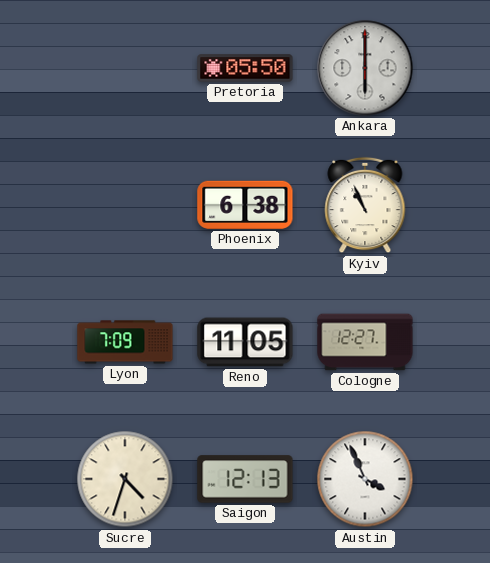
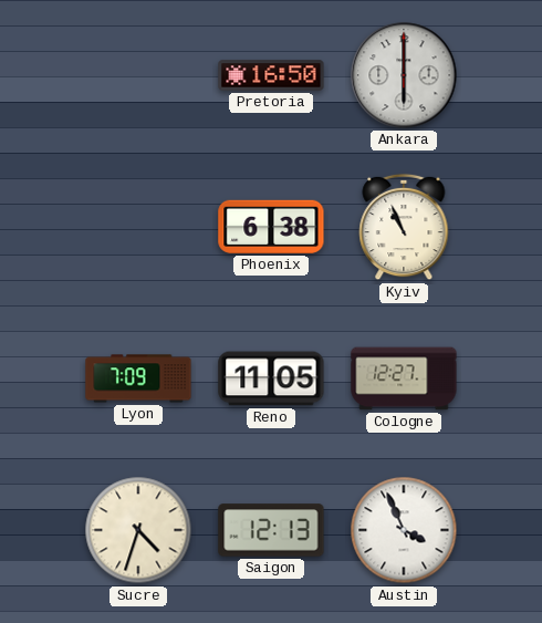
Pretoria: 05:50 -> 16:50
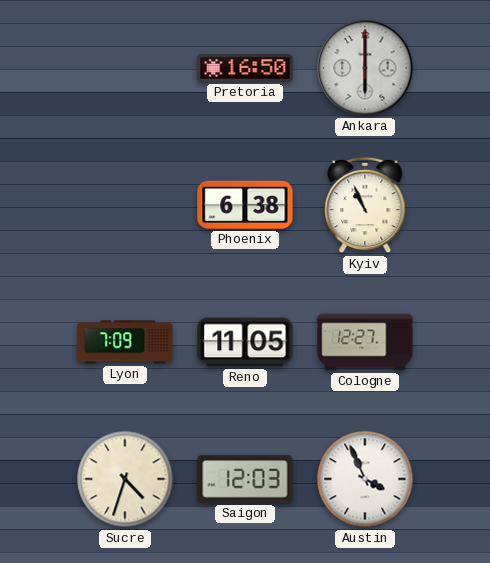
Saigon: 12:13 -> 12:03
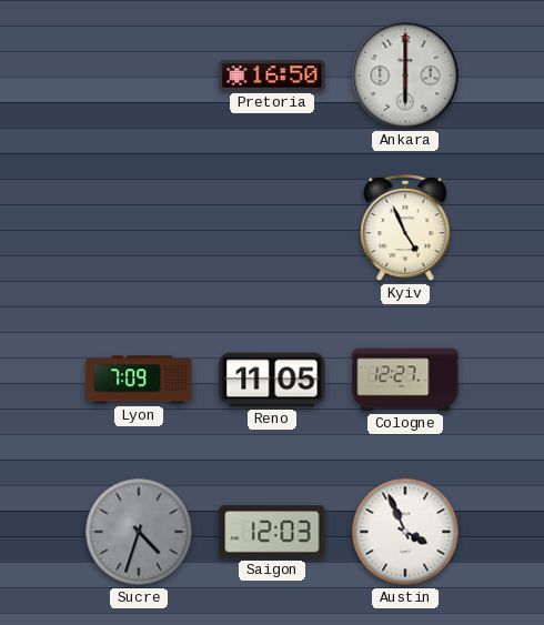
Phoenix: 6:38 -> none
Kyiv: 10:56 -> 4:56
Sucre dial: cream -> grey
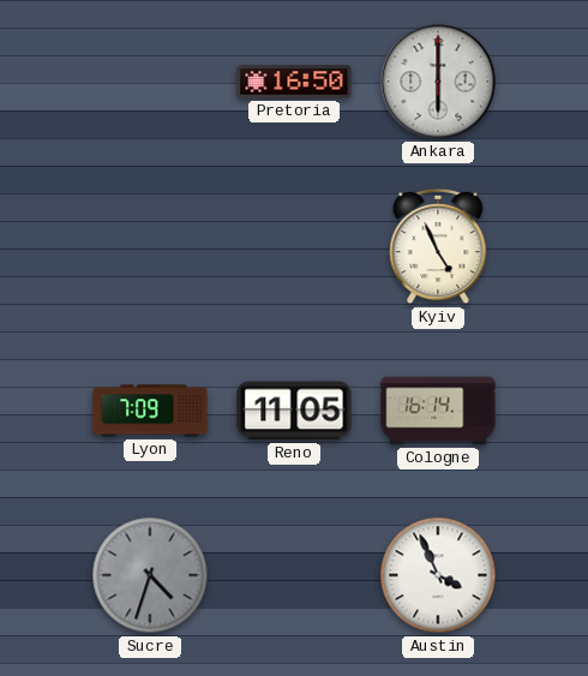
Cologne: 12:27 -> 16:14
Saigon: 12:03 -> none
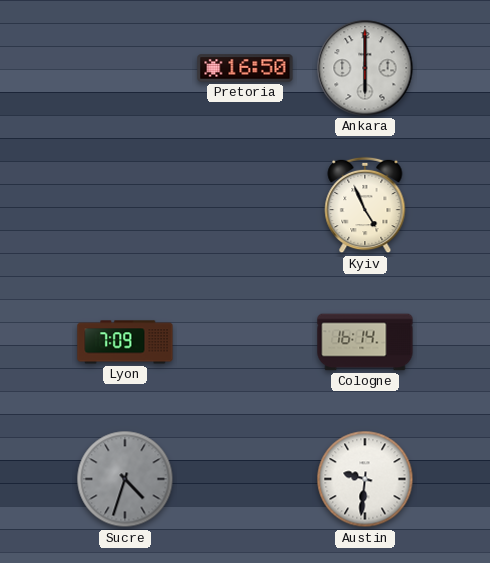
Reno: 11:05 -> none
Austin: 3:56 -> 9:31
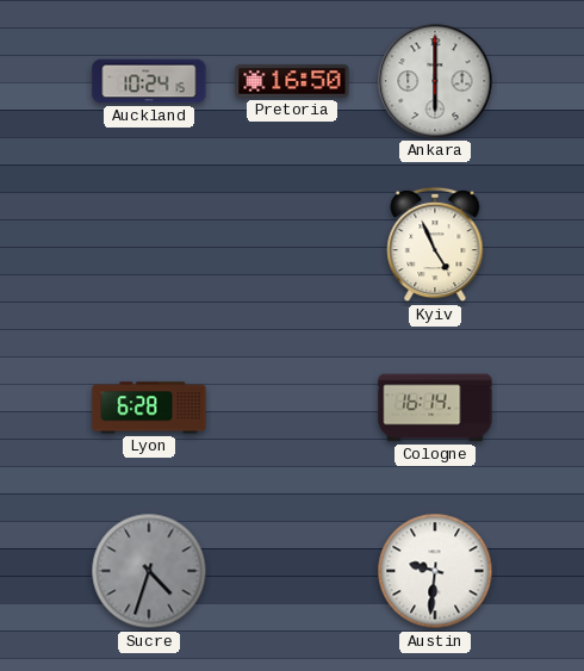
Auckland: none -> 10:24
Lyon: 7:09 -> 6:28
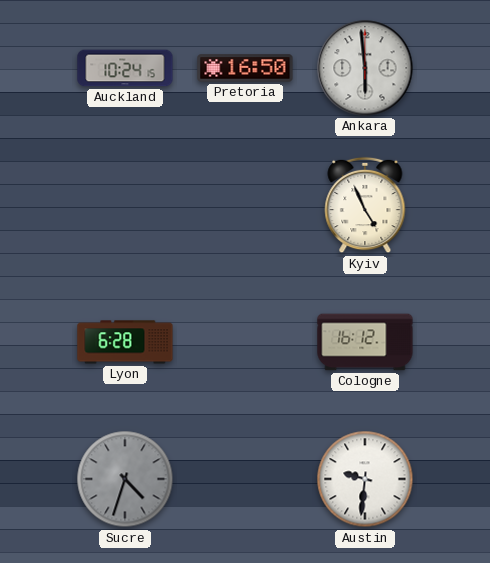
Ankara: 6:00 -> 5:59
Cologne: 16:14 -> 16:12
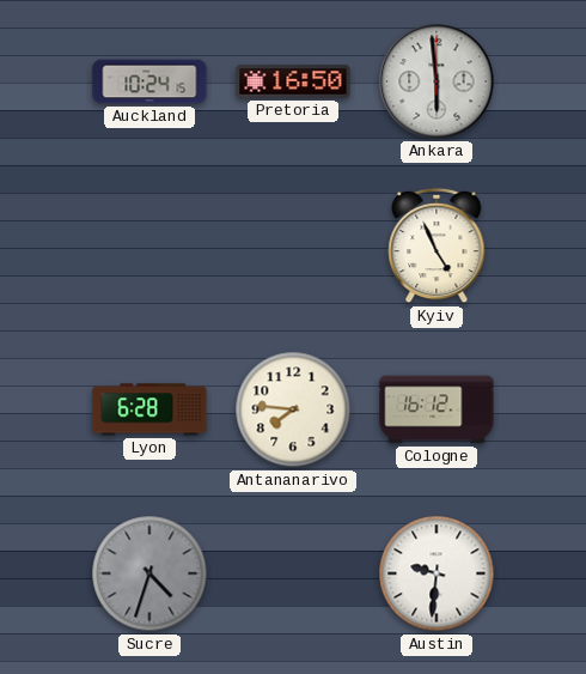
Antananarivo: none -> 7:46
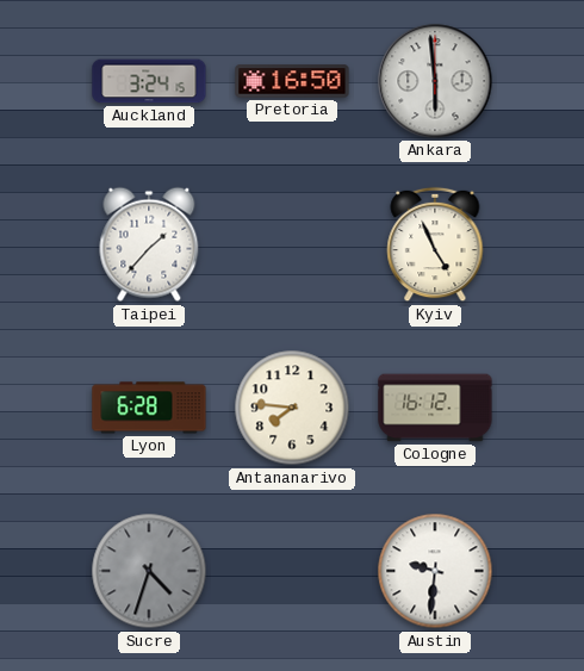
Auckland: 10:24 -> 3:24
Taipei: none -> 1:37
